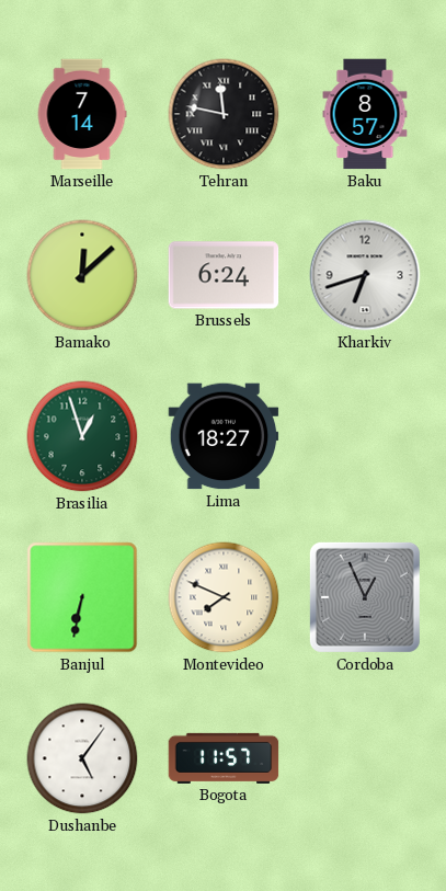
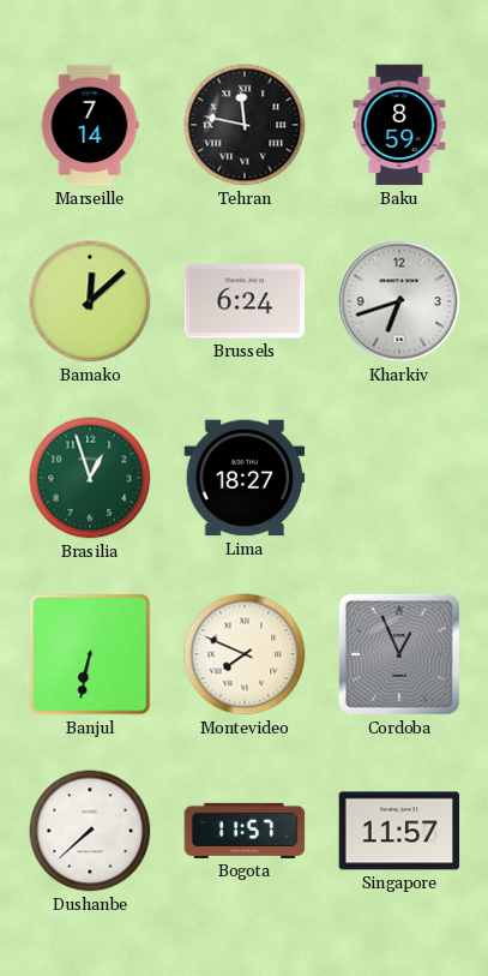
Baku: 8:57 -> 8:59
Dushanbe: 5:06 -> 7:38
Singapore: none -> 11:57
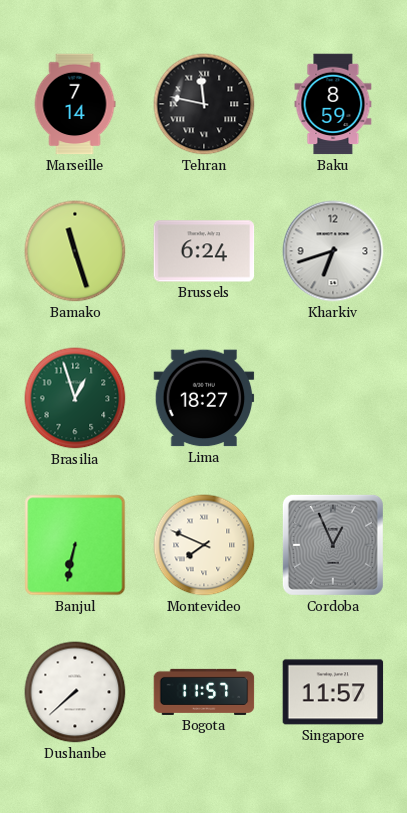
Bamako: 12:08 -> 11:27
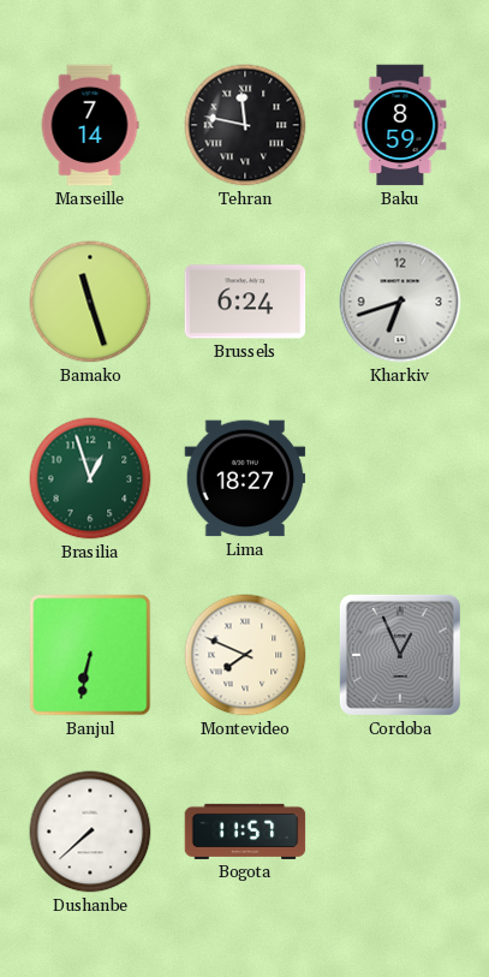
Singapore: 11:57 -> none
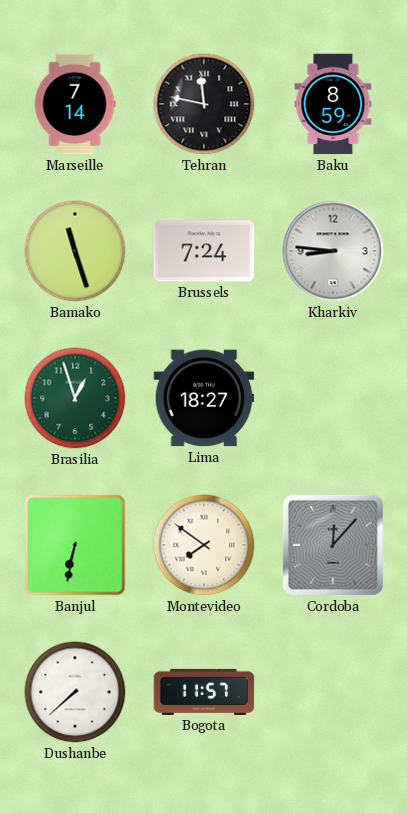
Brussels: 6:24 -> 7:24
Kharkiv: 6:42 -> 8:46
Montevideo: 7:49 -> 7:51
Cordoba: 12:56 -> 12:07
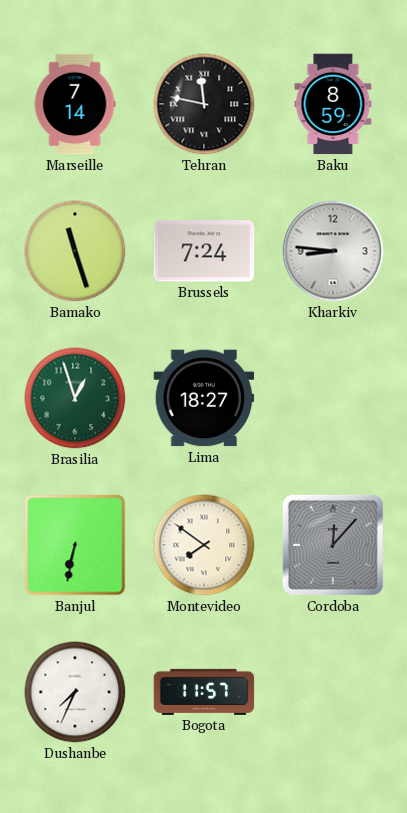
Dushanbe: 7:38 -> 7:34
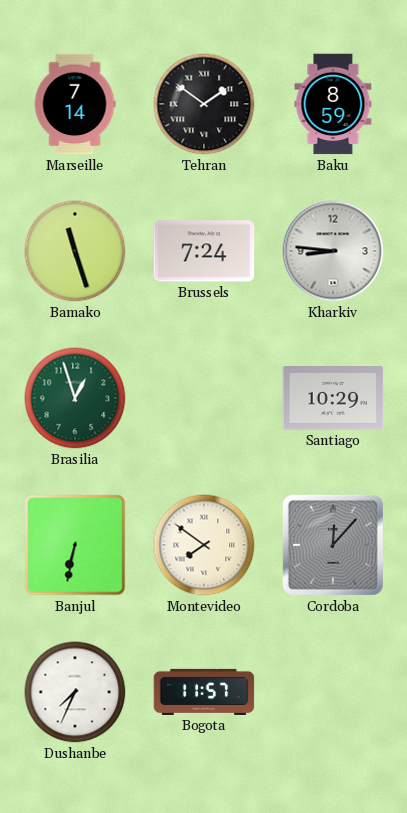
Tehran: 11:47 -> 1:51
Lima: 18:27 -> none
Santiago: none -> 10:29
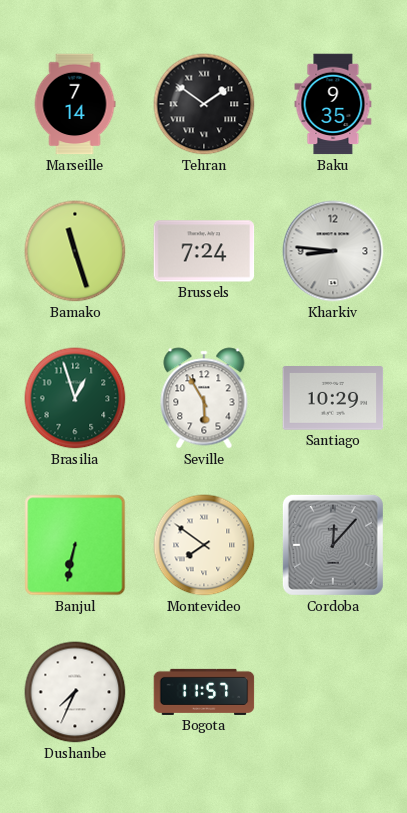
Baku: 8:59 -> 9:35
Seville: none -> 5:55
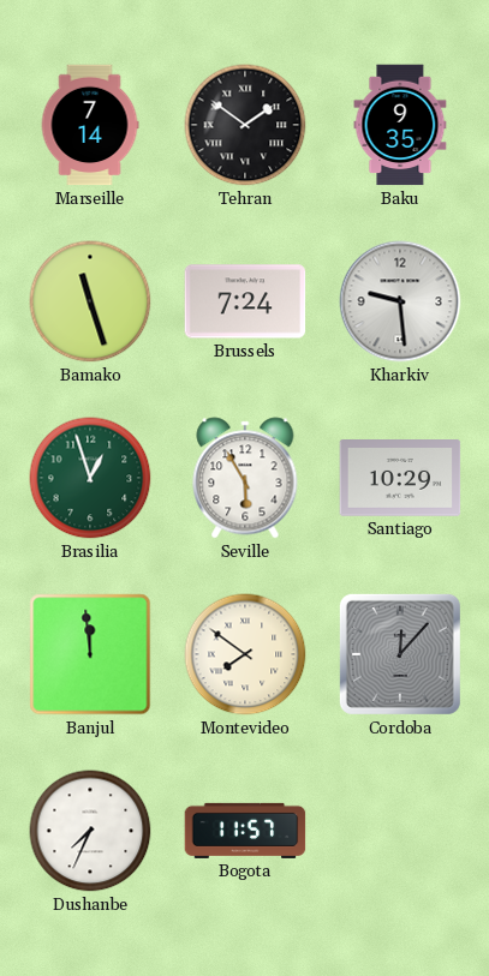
Kharkiv: 8:46 -> 9:29
Banjul: 6:32 -> 11:59
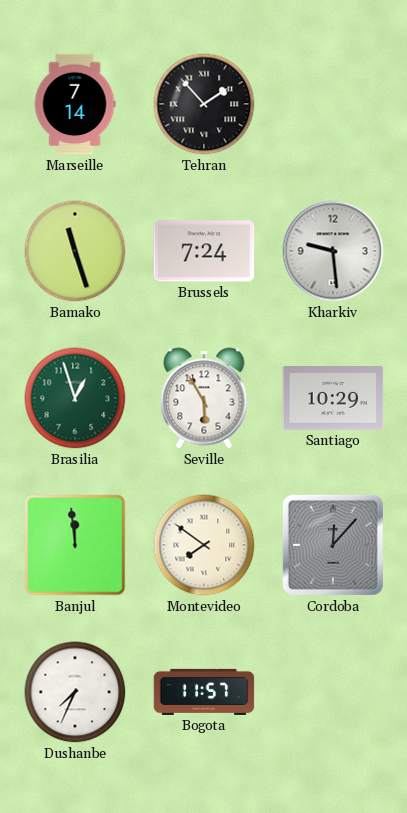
Tehran: 1:51 -> 1:53
Baku: 9:35 -> none
